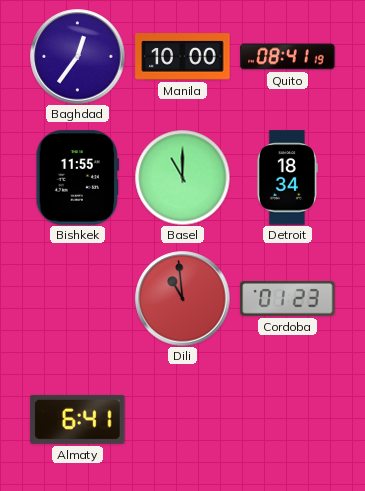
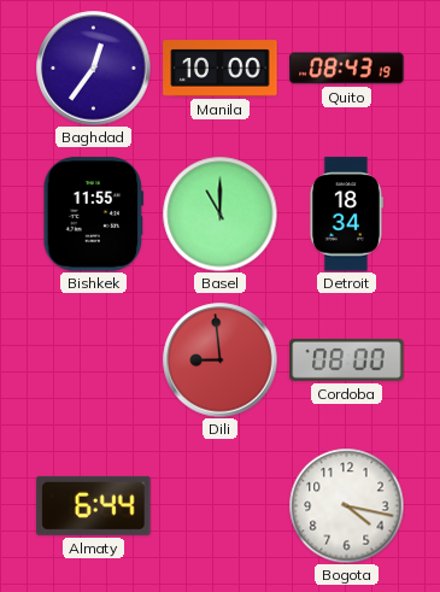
Quito: 08:41 -> 08:43
Dili: 10:59 -> 8:59
Cordoba: 01:23 -> 08:00
Almaty: 6:41 -> 6:44
Bogota: none -> 4:17
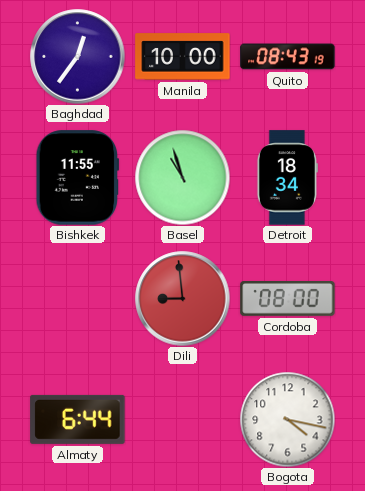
Basel: 11:00 -> 10:57
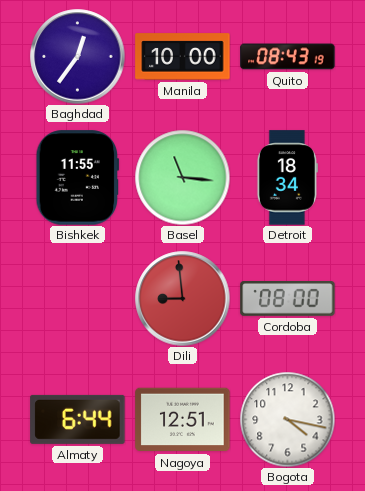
Basel: 10:57 -> 11:16
Nagoya: none -> 12:51
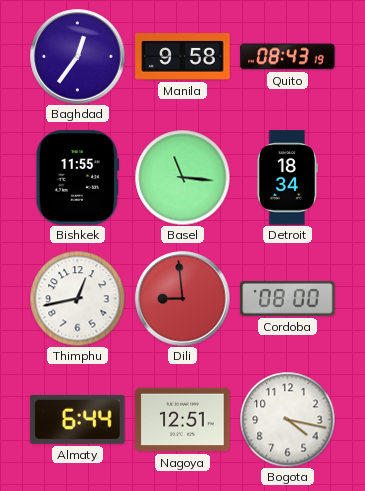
Manila: 10:00 -> 9:58
Thimphu: none -> 12:43
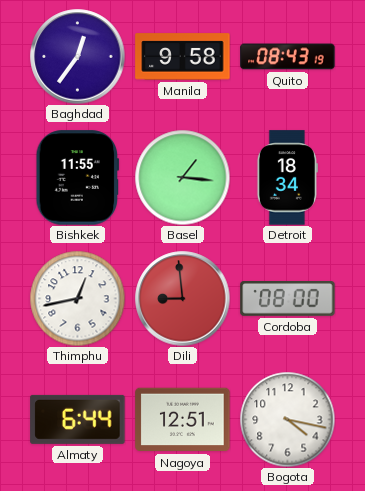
Basel: 11:16 -> 1:16
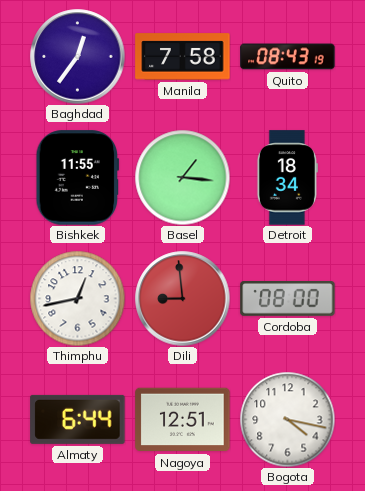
Manila: 9:58 -> 7:58
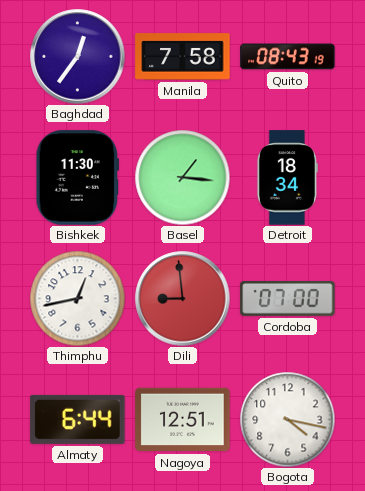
Bishkek: 11:55 -> 11:30
Cordoba: 08:00 -> 07:00
